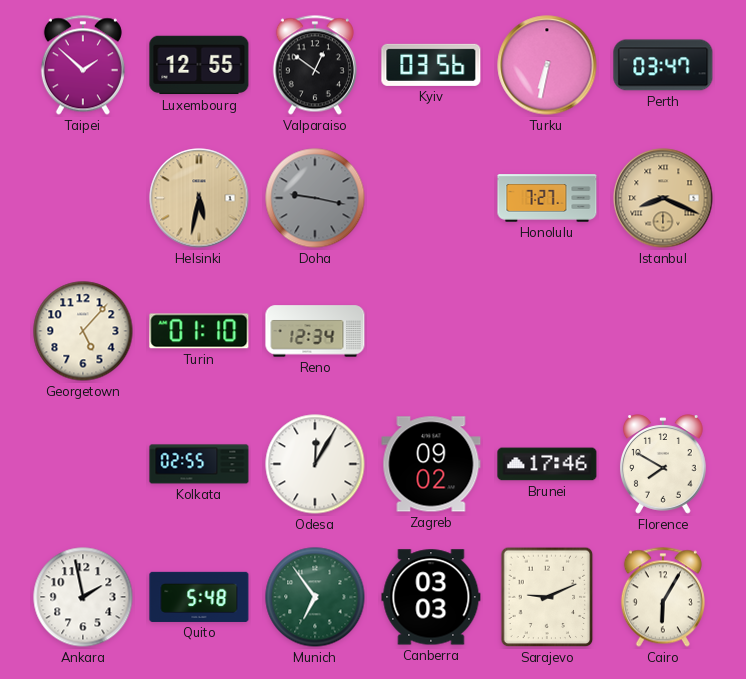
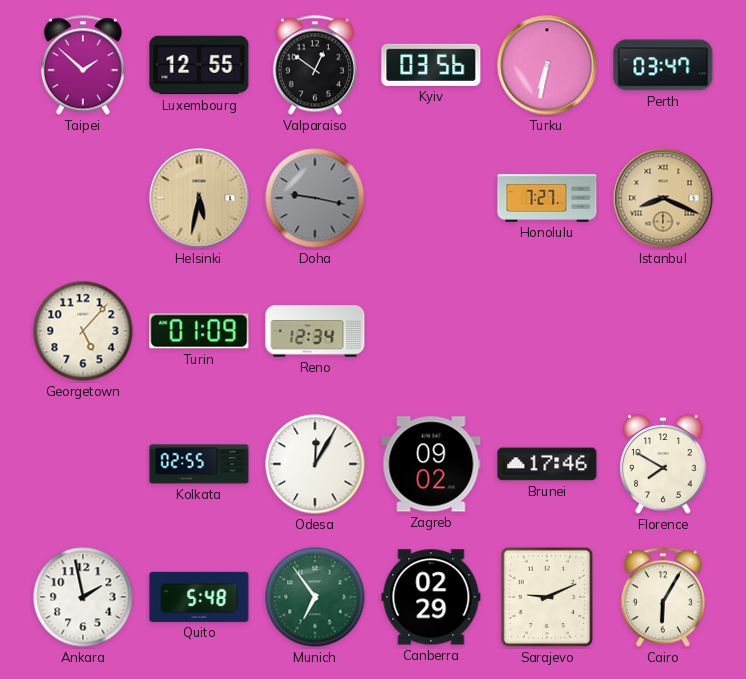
Turin: 01:10 -> 01:09
Canberra: 03:03 -> 02:29
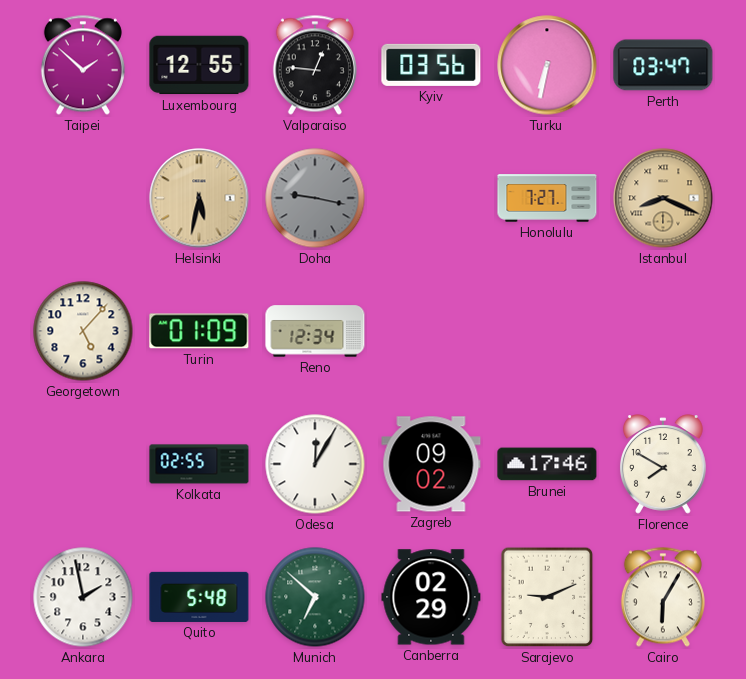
Valparaiso: 12:51 -> 12:46
Munich: 6:54 -> 6:52
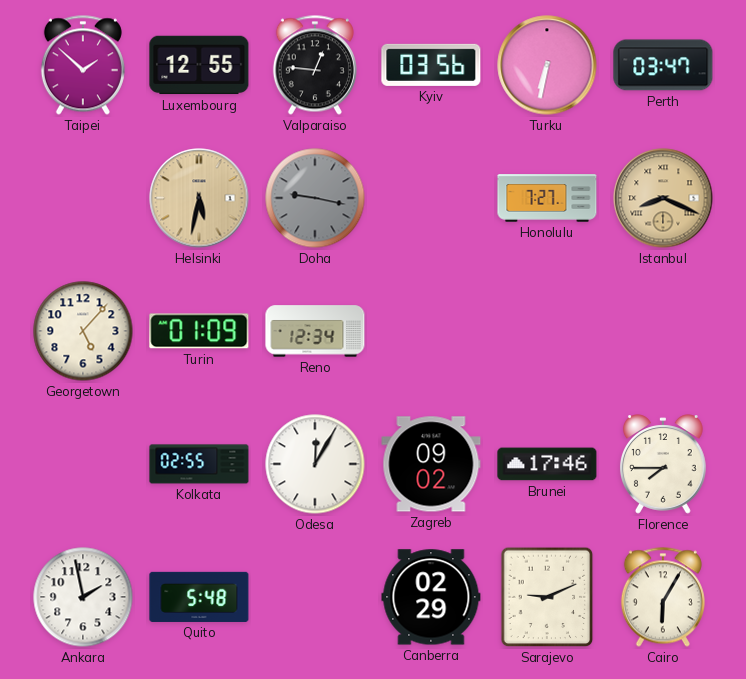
Florence: 7:50 -> 7:45
Munich: 6:52 -> none
